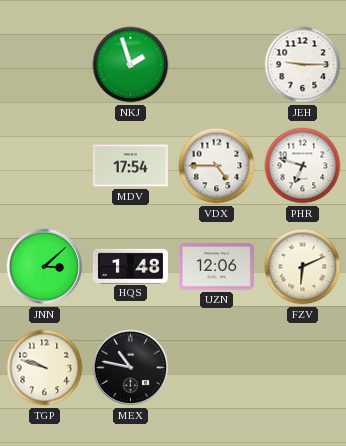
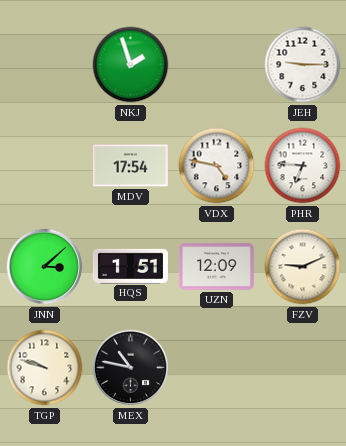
VDX: 4:45 -> 4:47
PHR: 6:48 -> 6:46
HQS: 1:48 -> 1:51
UZN: 12:06 -> 12:09
FZV: 6:11 -> 9:11
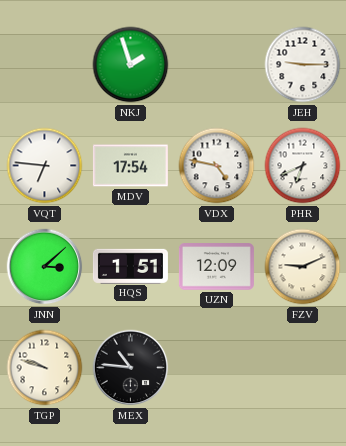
VQT: none -> 6:46
PHR: 6:46 -> 6:41
MEX: 10:47 -> 10:46
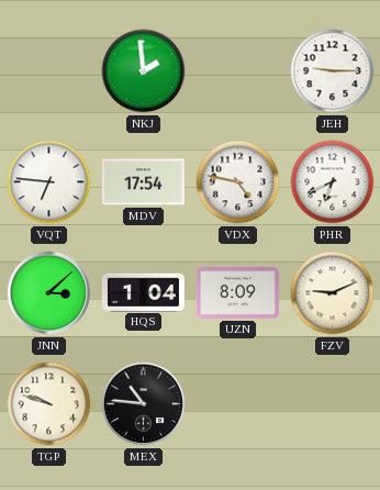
NKJ: 1:57 -> 1:59
HQS: 1:51 -> 1:04
UZN: 12:09 -> 8:09
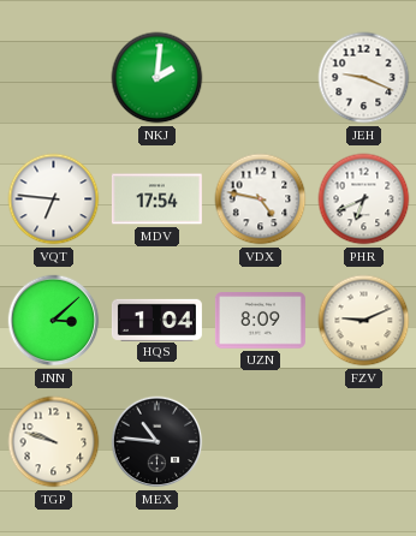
NKJ: 1:59 -> 2:01
JEH: 9:15 -> 9:19
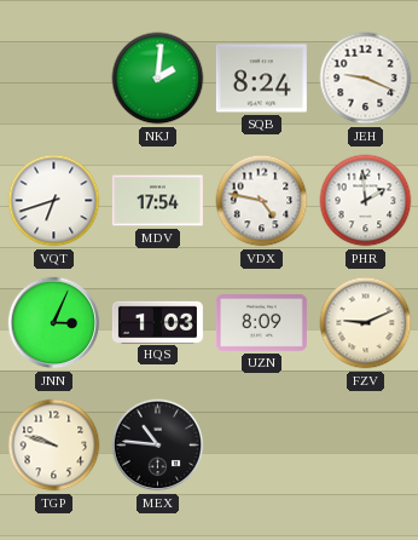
SQB: none -> 8:24
VQT: 6:46 -> 6:42
PHR: 6:41 -> 1:59
JNN: 3:08 -> 3:04
HQS: 1:04 -> 1:03
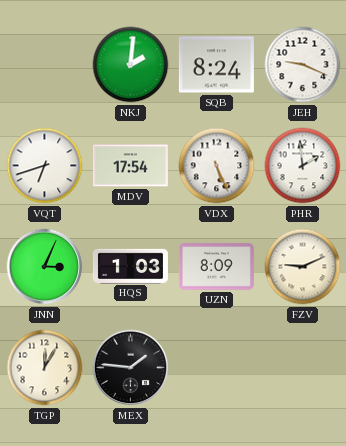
VDX: 4:47 -> 5:26
TGP: 9:48 -> 12:05
MEX: 10:46 -> 1:46
